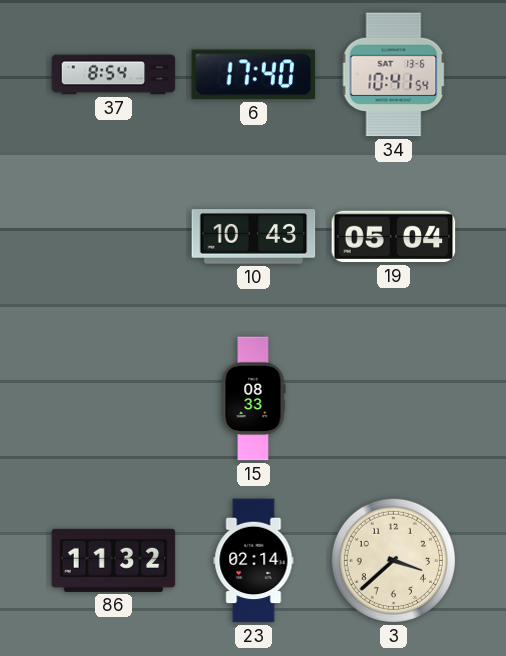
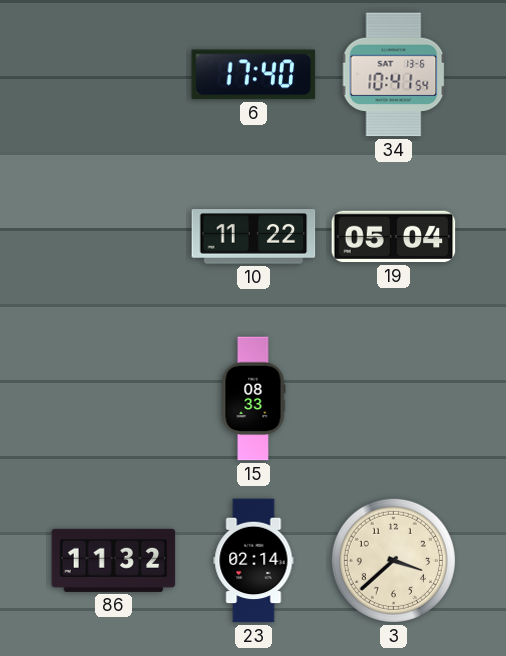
37: 8:54 -> none
10: 10:43 -> 11:22
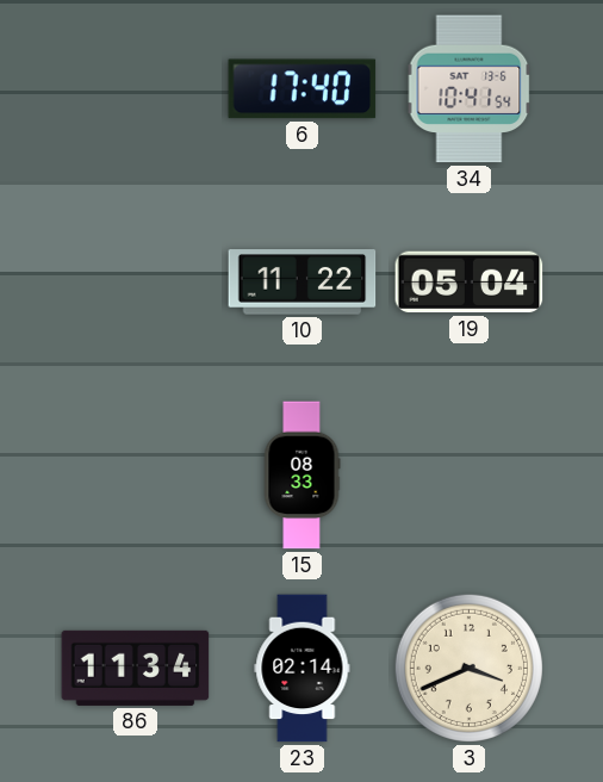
86: 11:32 -> 11:34
3: 3:38 -> 3:41
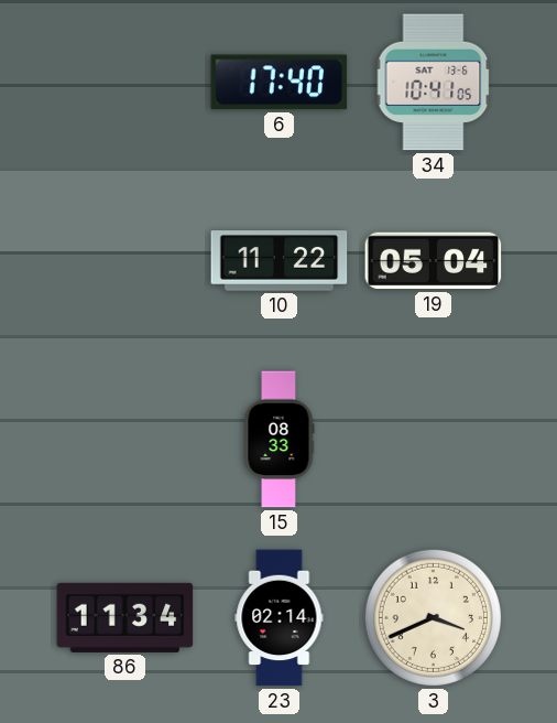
34: 10:41:54 -> 10:41:05
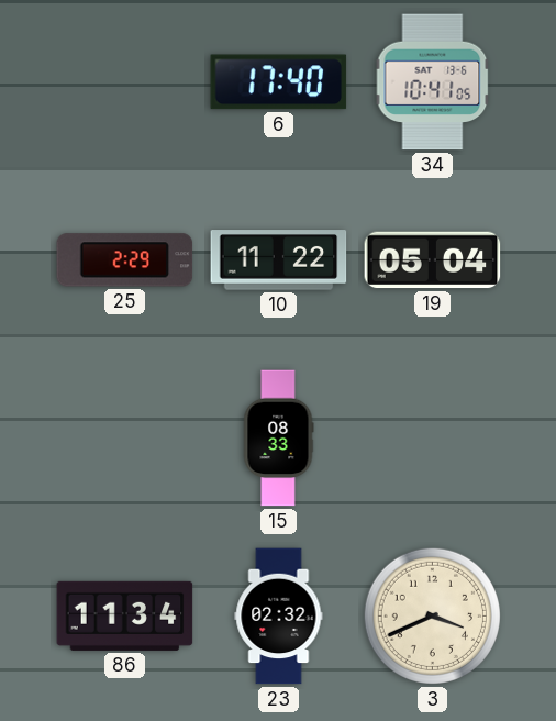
25: none -> 2:29
23: 02:14 -> 02:32
